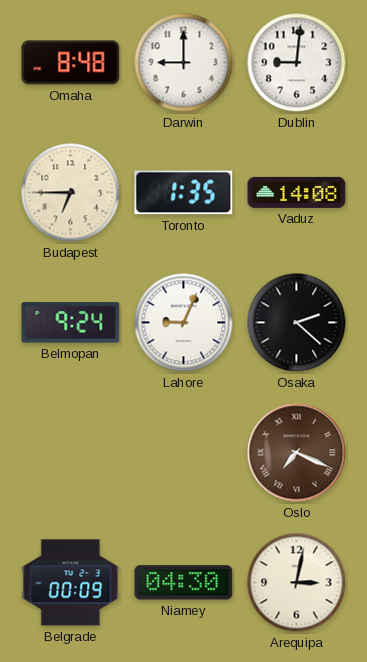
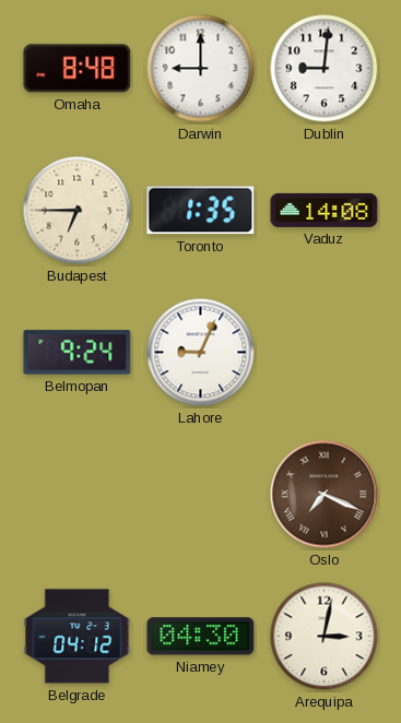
Osaka: 2:22 -> none
Belgrade: 00:09 -> 04:12
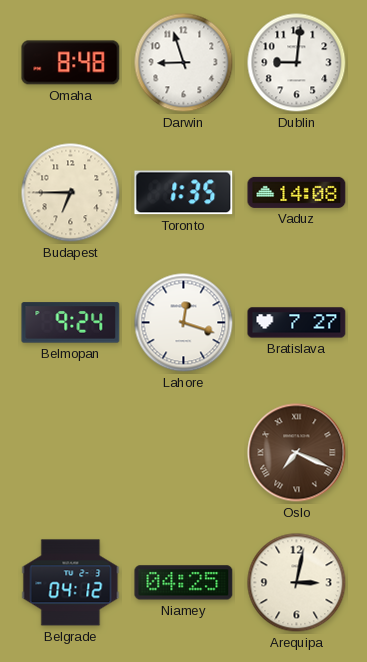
Darwin: 9:00 -> 8:57
Lahore: 9:04 -> 12:18
Bratislava: none -> 7:27
Niamey: 04:30 -> 04:25
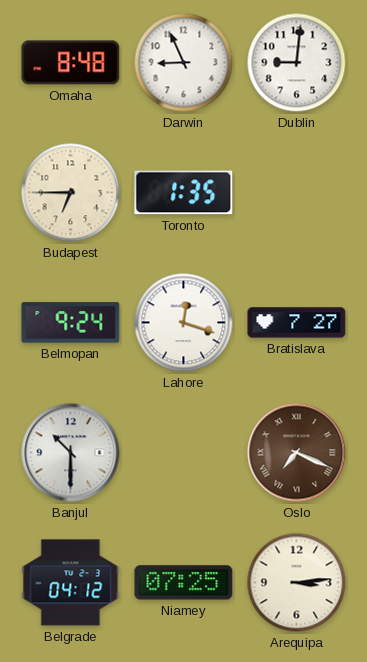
Darwin: 8:57 -> 8:56
Vaduz: 14:08 -> none
Banjul: none -> 10:30
Niamey: 04:25 -> 07:25
Arequipa: 3:02 -> 3:14
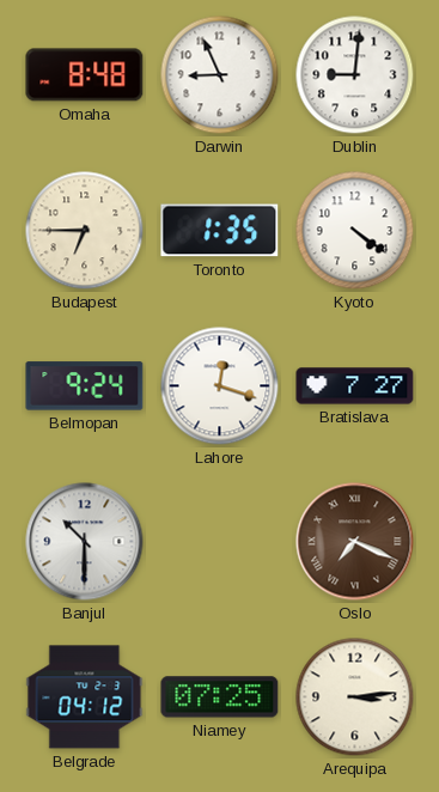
Kyoto: none -> 4:21
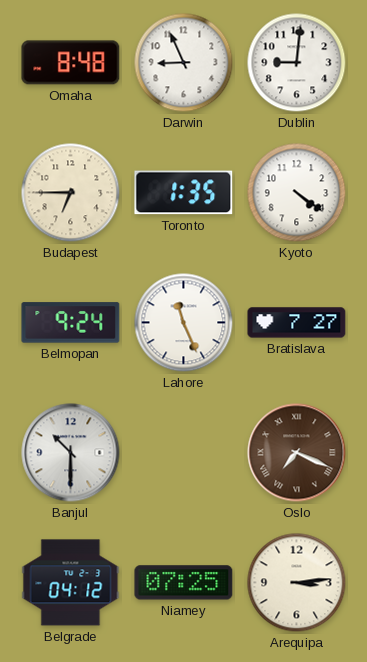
Lahore: 12:18 -> 11:26
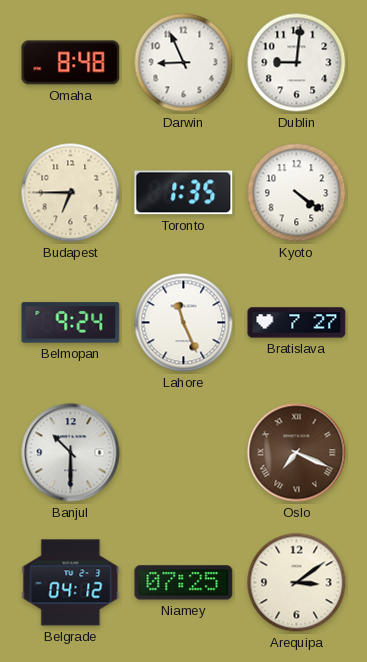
Arequipa: 3:14 -> 3:09
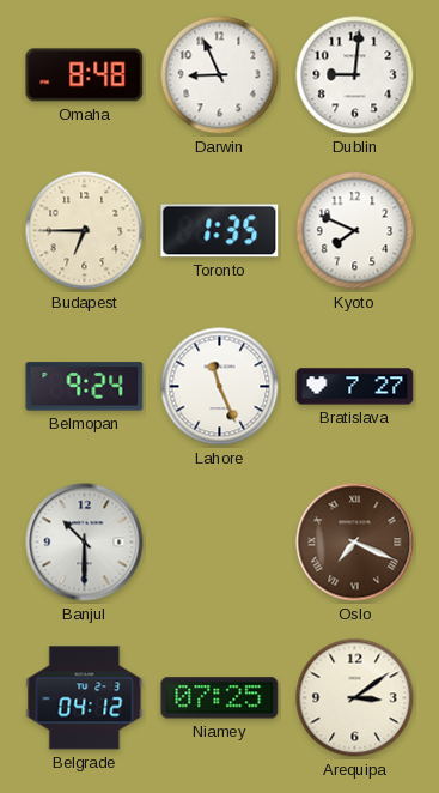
Kyoto: 4:21 -> 7:49
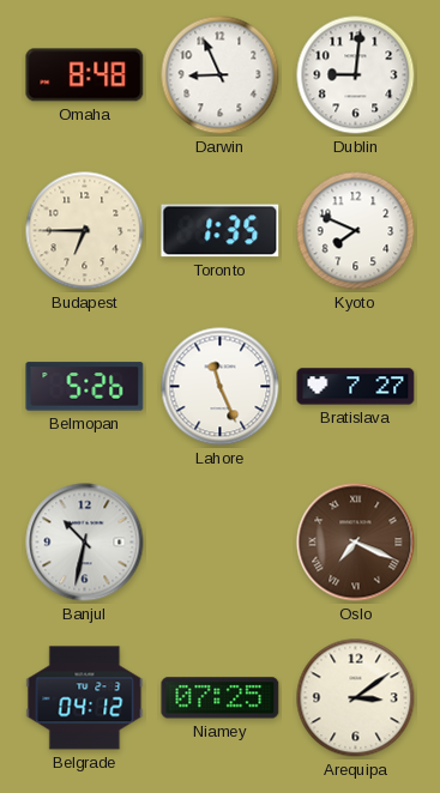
Belmopan: 9:24 -> 5:26
Banjul: 10:30 -> 10:32
